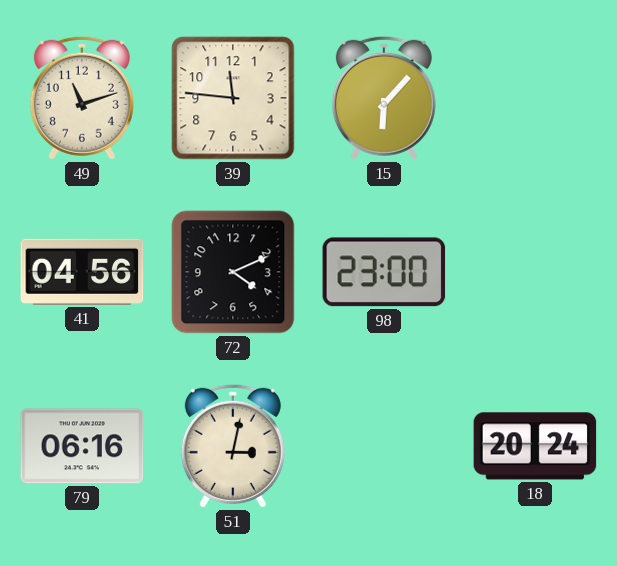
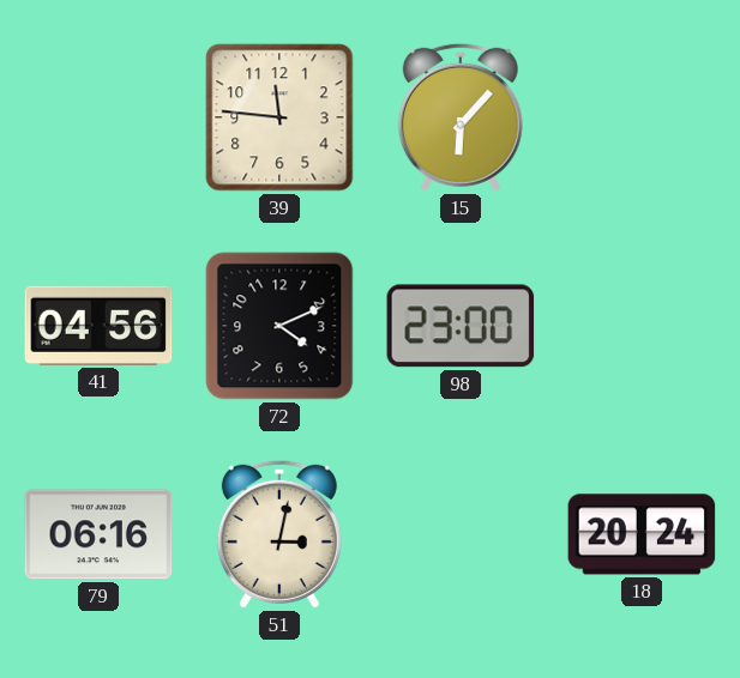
49: 11:12 -> none
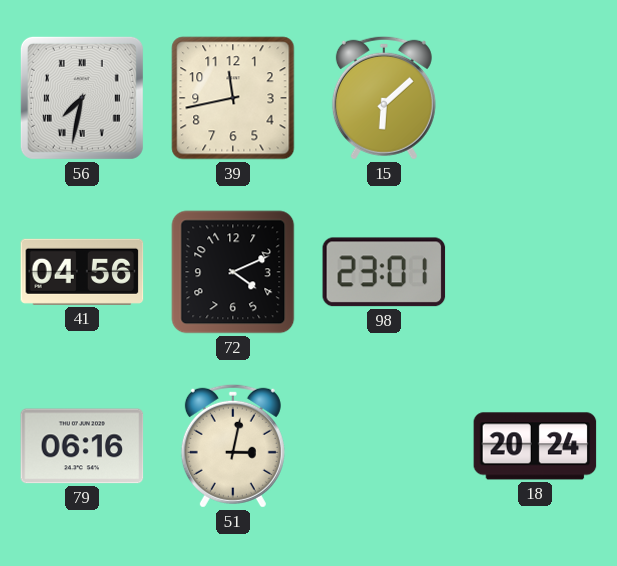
56: none -> 7:32
39: 11:46 -> 11:43
15: 6:07 -> 6:08
98: 23:00 -> 23:01
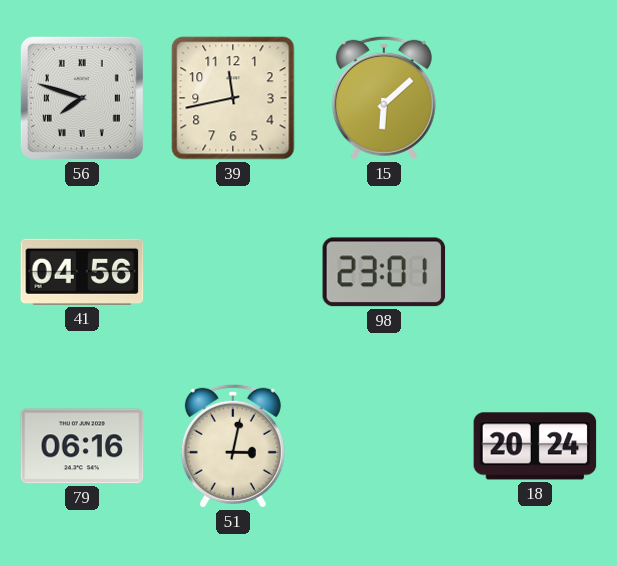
56: 7:32 -> 7:48
72: 4:11 -> none
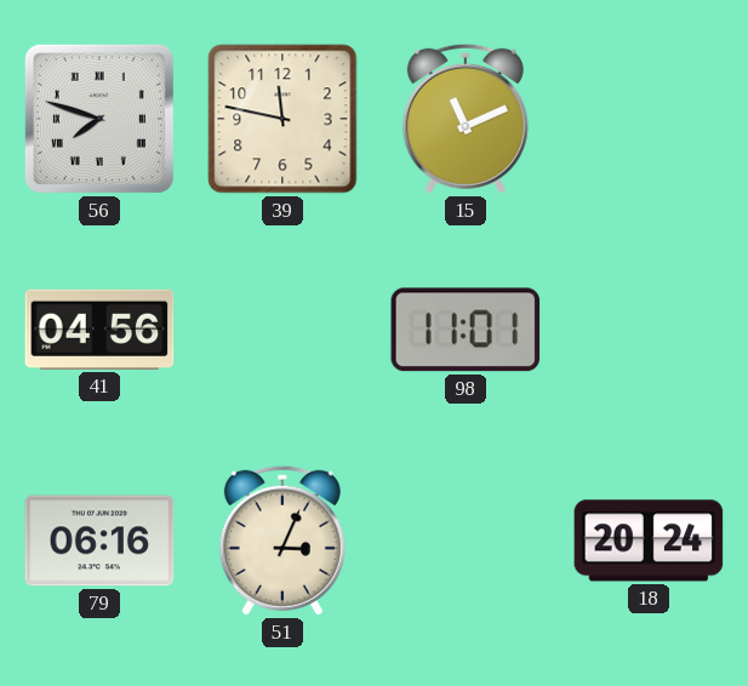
39: 11:43 -> 11:47
15: 6:08 -> 11:11
98: 23:01 -> 11:01
51: 3:02 -> 3:04
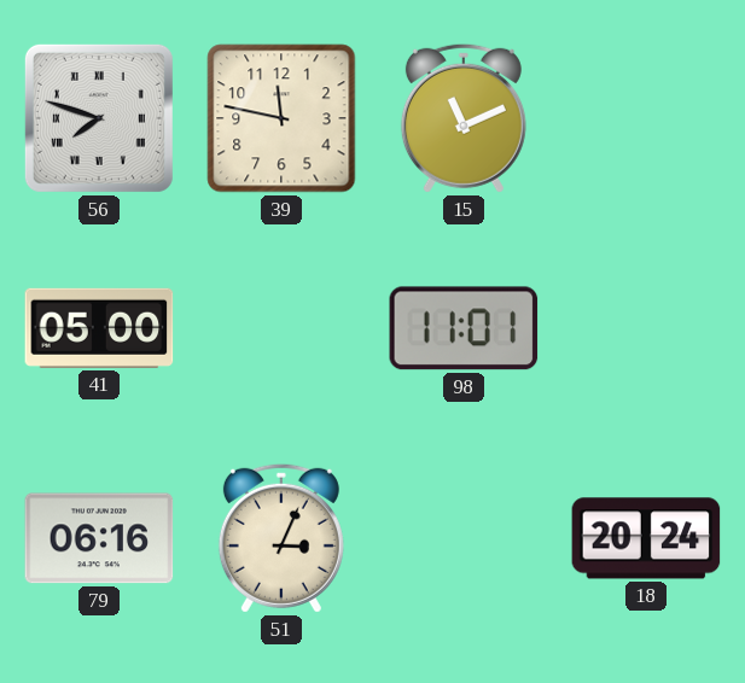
41: 04:56 -> 05:00
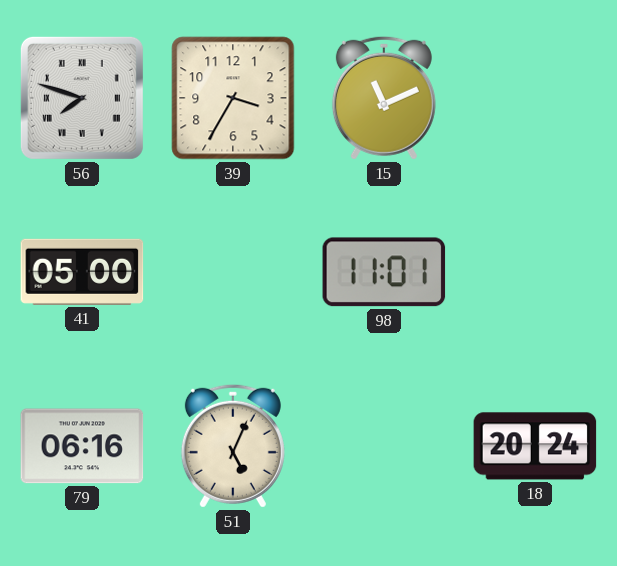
39: 11:47 -> 3:35
51: 3:04 -> 5:04
